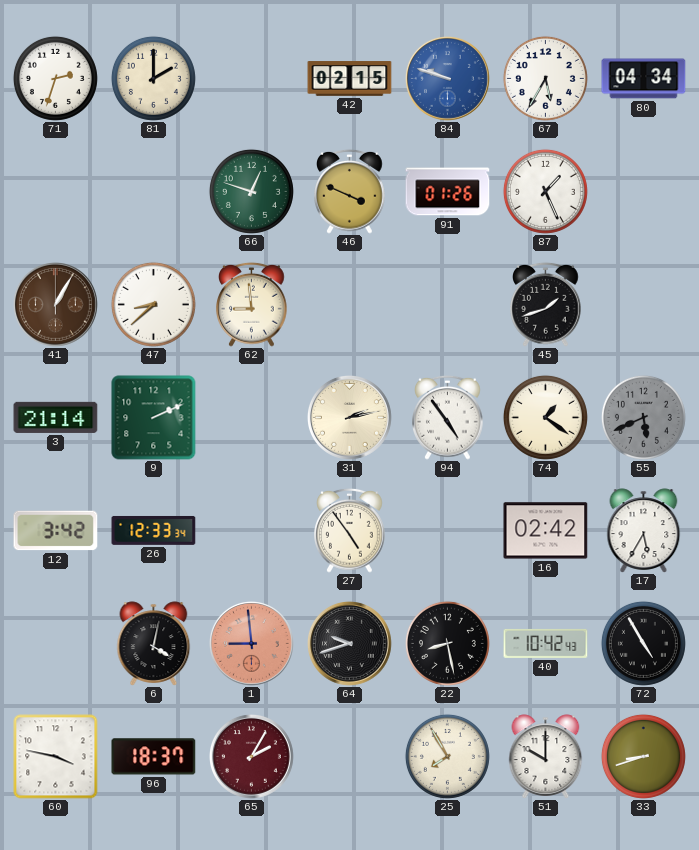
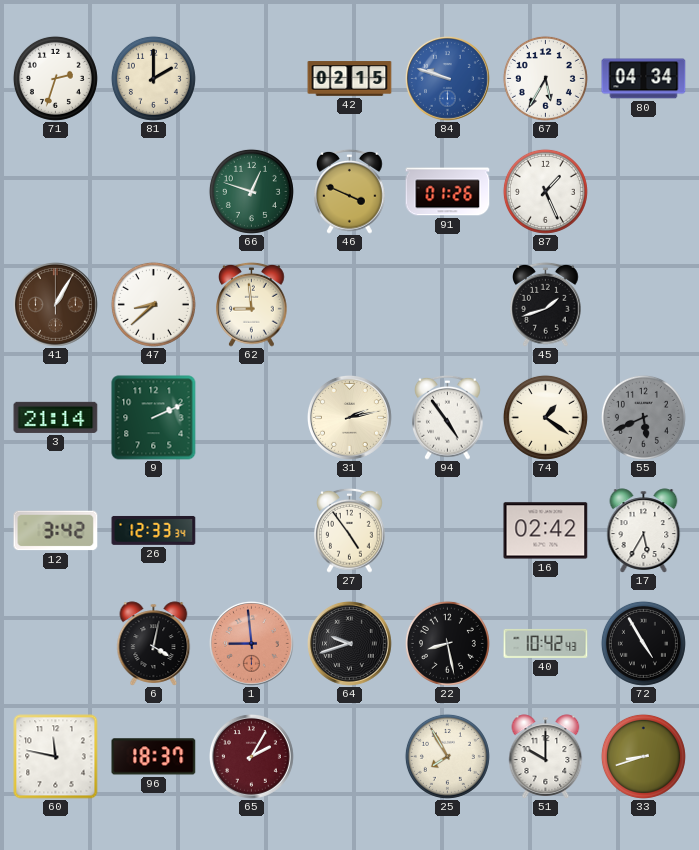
60: 3:47 -> 11:47
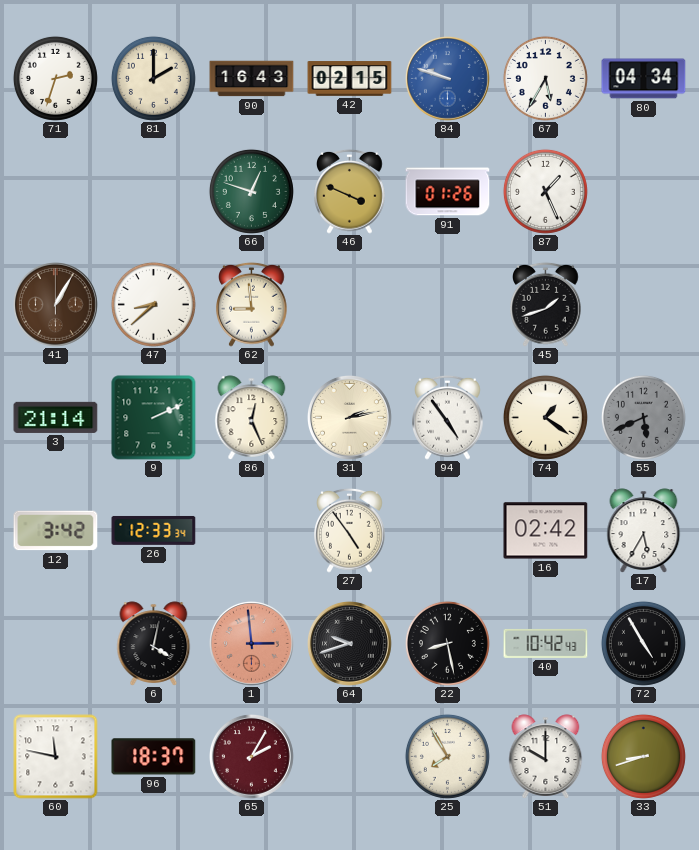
90: none -> 16:43
86: none -> 12:26
1: 8:59 -> 2:59
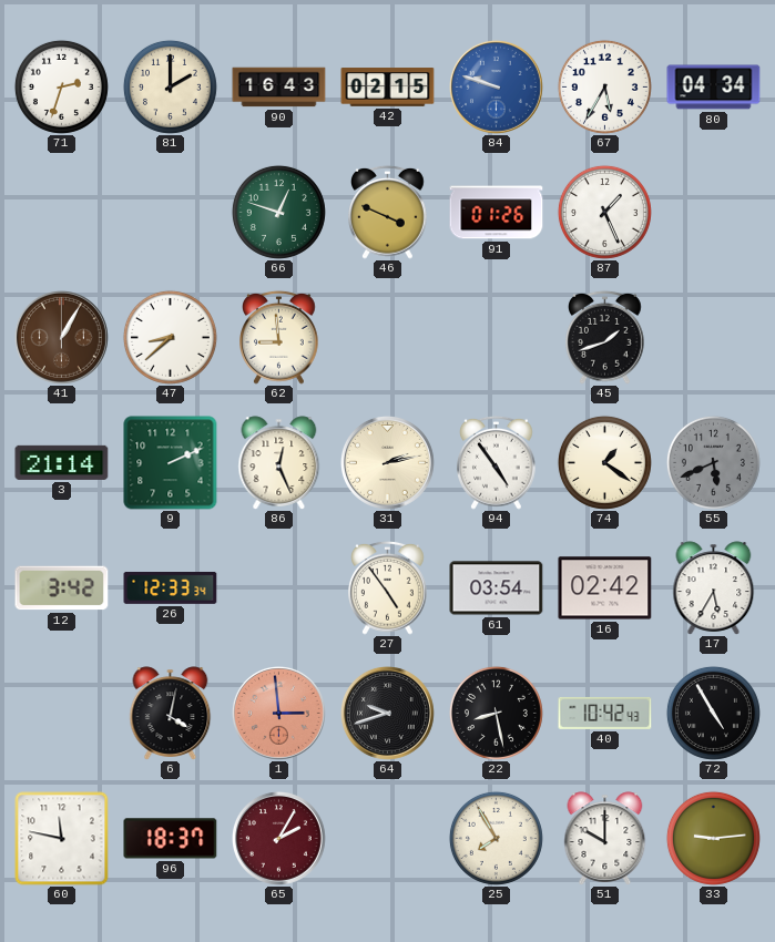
61: none -> 03:54
33: 8:42 -> 9:14
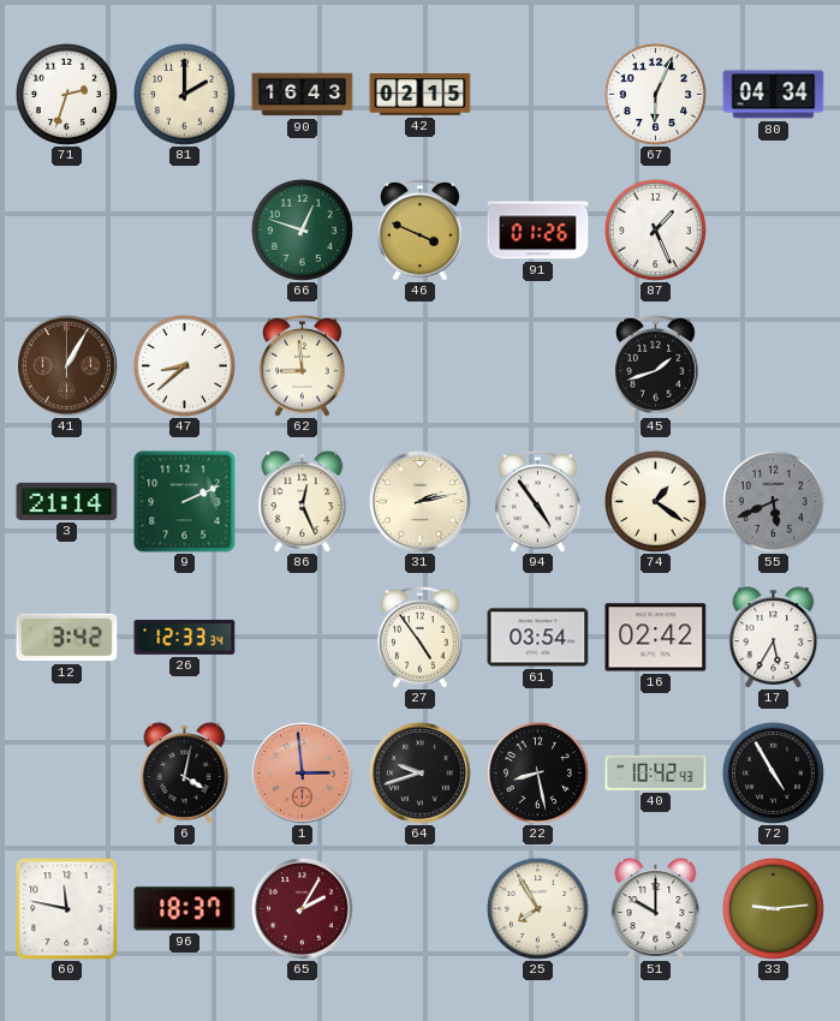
84: 9:48 -> none
67: 5:35 -> 6:04
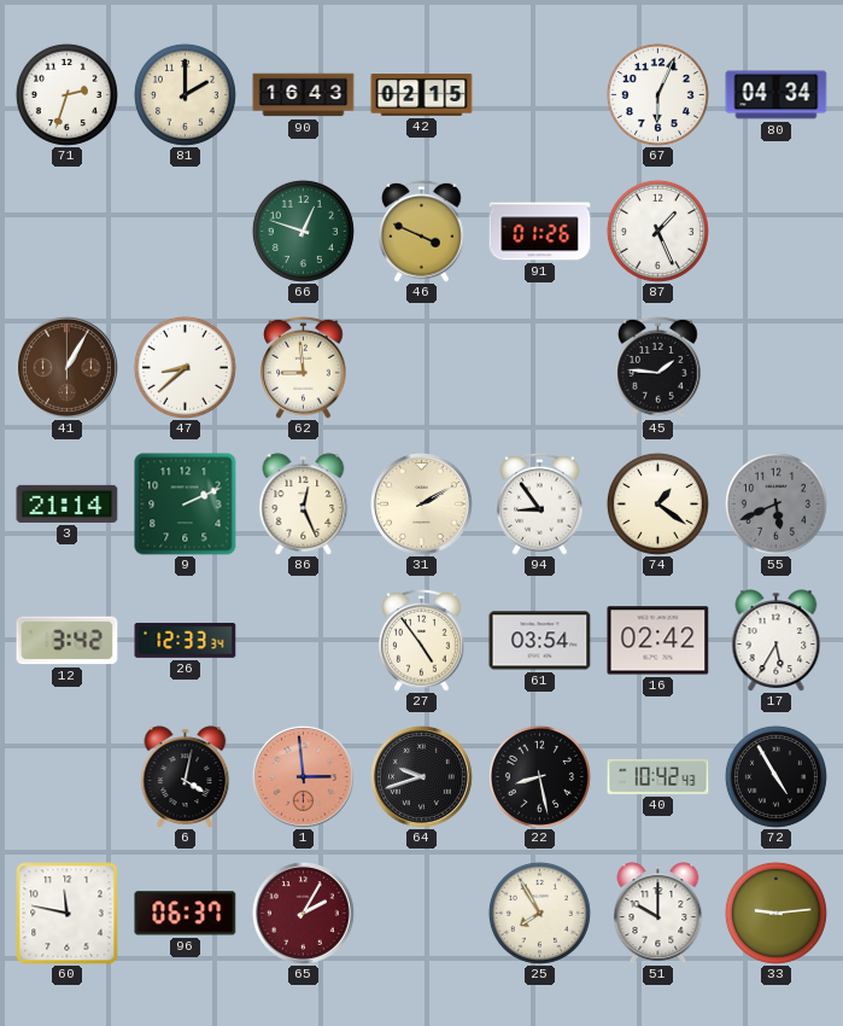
45: 1:42 -> 1:46
31: 2:13 -> 2:10
94: 4:54 -> 8:54
96: 18:37 -> 06:37
